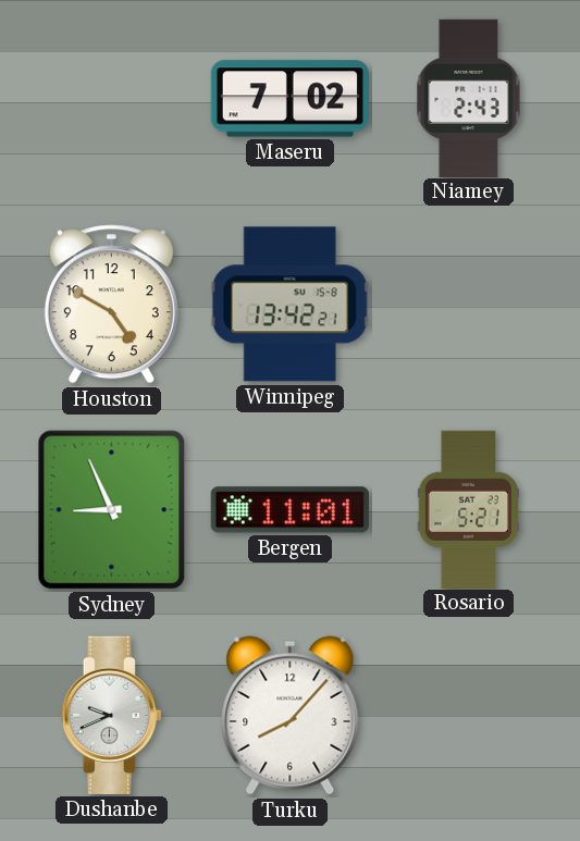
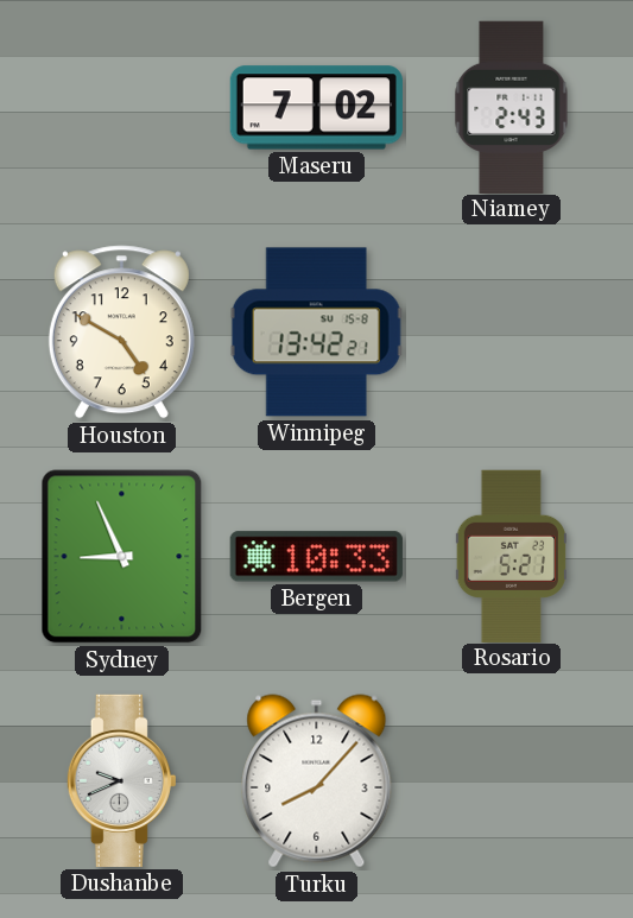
Bergen: 11:01 -> 10:33
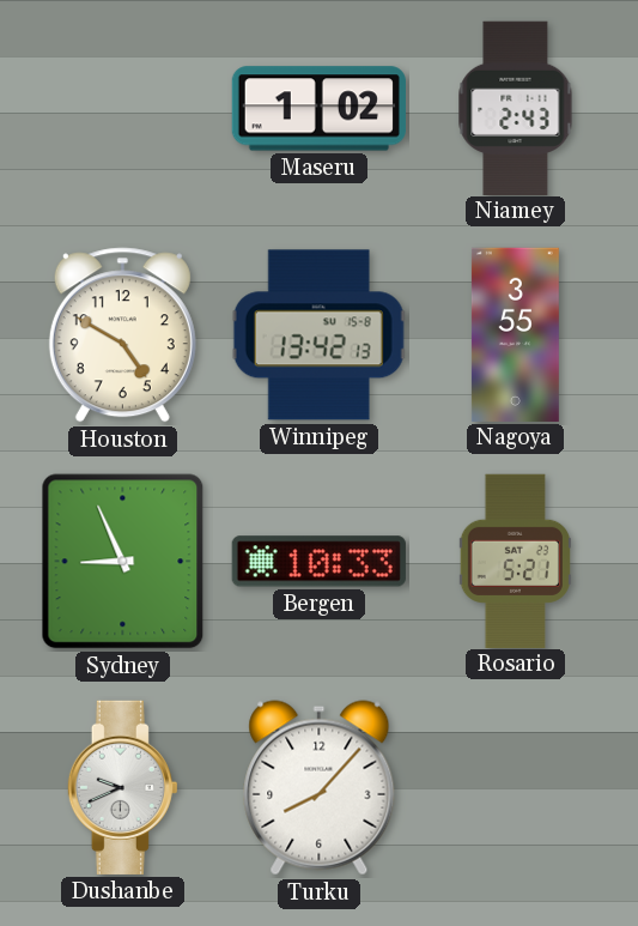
Maseru: 7:02 -> 1:02
Winnipeg: 13:42:21 -> 13:42:13
Nagoya: none -> 3:55
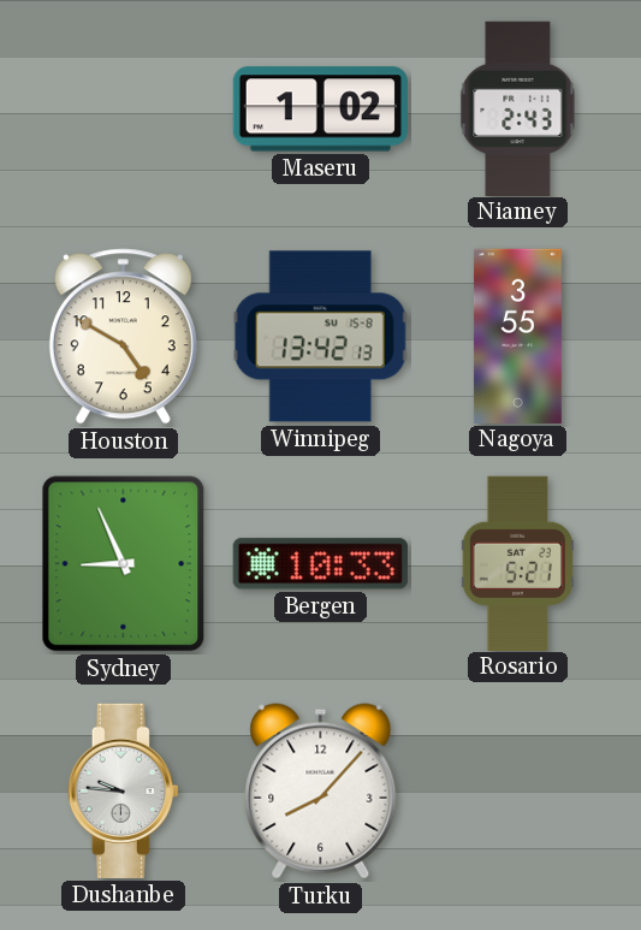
Dushanbe: 9:41 -> 9:46
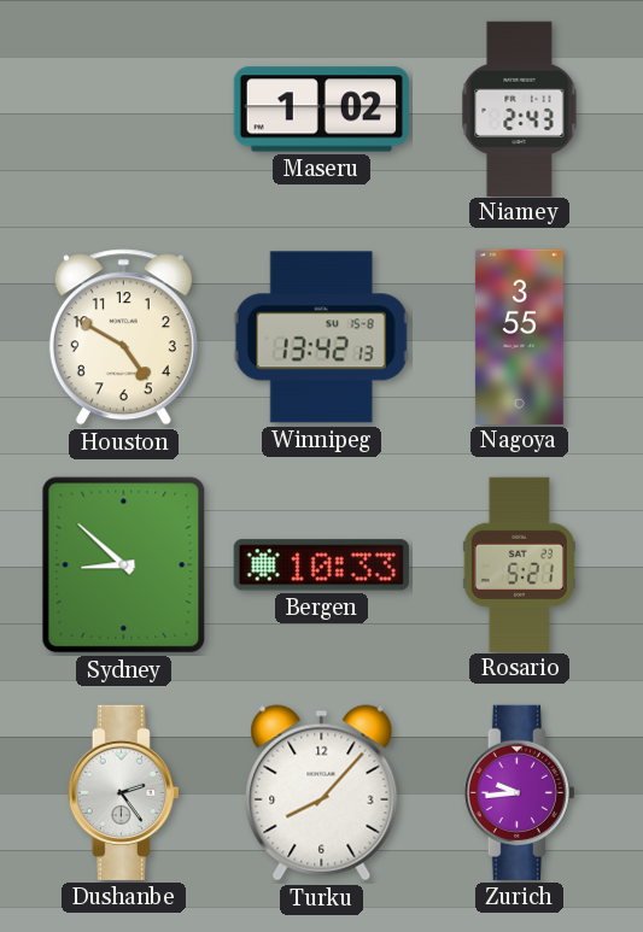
Sydney: 8:56 -> 8:52
Dushanbe: 9:46 -> 2:24
Zurich: none -> 9:44
